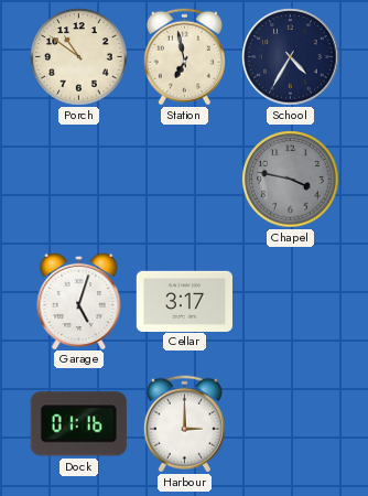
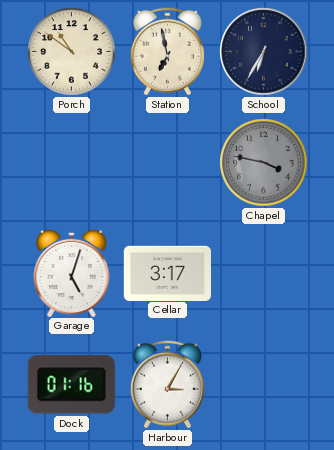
School: 4:35 -> 6:35
Harbour: 3:00 -> 3:05
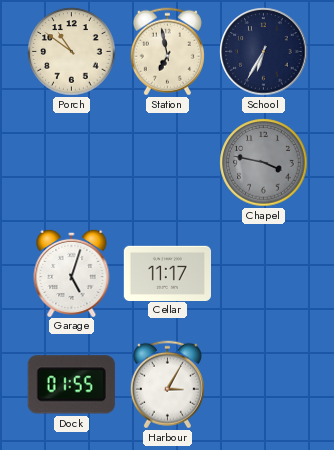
Cellar: 3:17 -> 11:17
Dock: 01:16 -> 01:55
